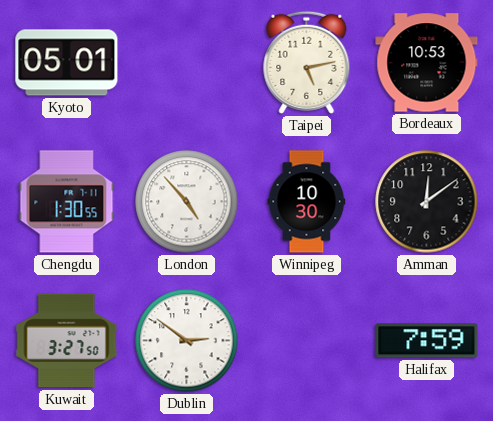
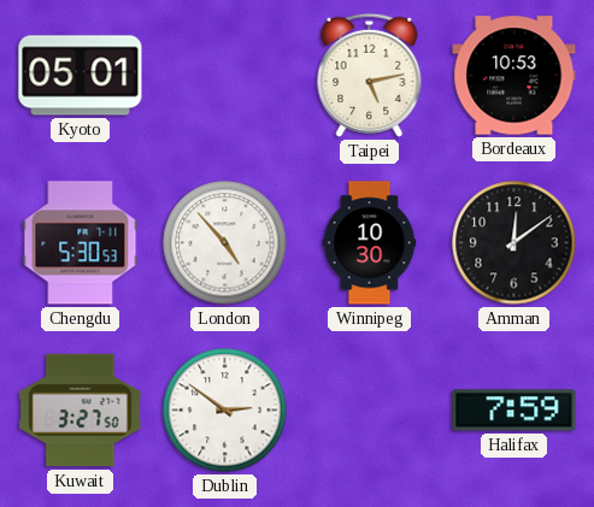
Chengdu: 1:30 -> 5:30
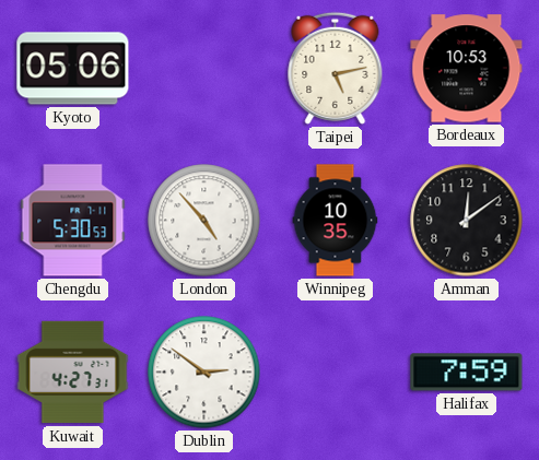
Kyoto: 05:01 -> 05:06
Winnipeg: 10:30 -> 10:35
Kuwait: 3:27 -> 4:27
